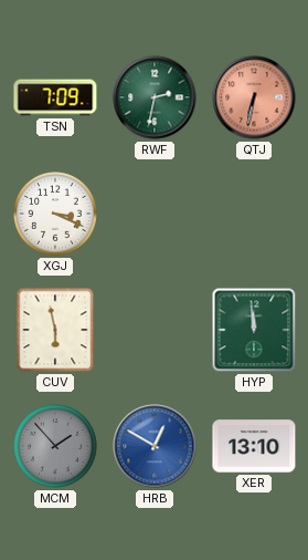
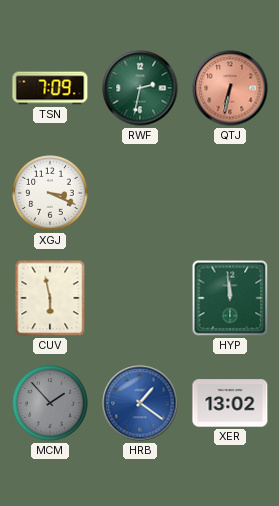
HRB: 12:50 -> 1:21
XER: 13:10 -> 13:02
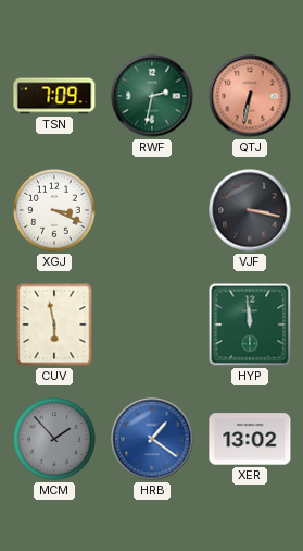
VJF: none -> 3:17
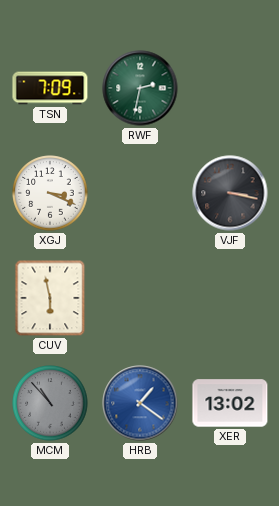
QTJ: 6:32 -> none
HYP: 11:59 -> none
MCM: 1:53 -> 10:53
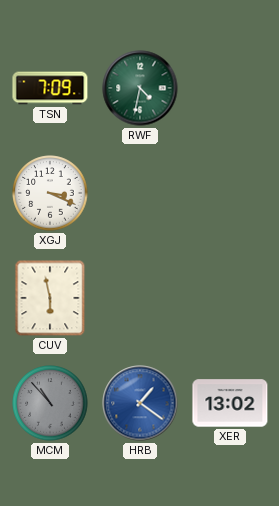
RWF: 2:32 -> 4:32
VJF: 3:17 -> none
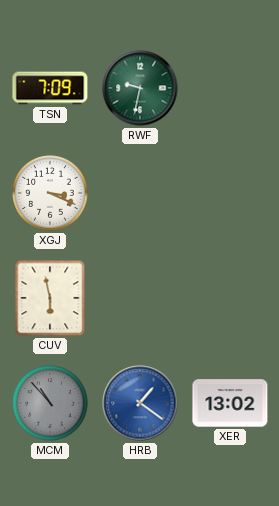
RWF: 4:32 -> 9:32
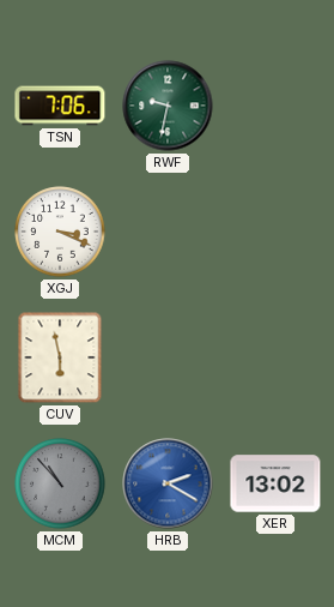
TSN: 7:09 -> 7:06
HRB: 1:21 -> 2:20
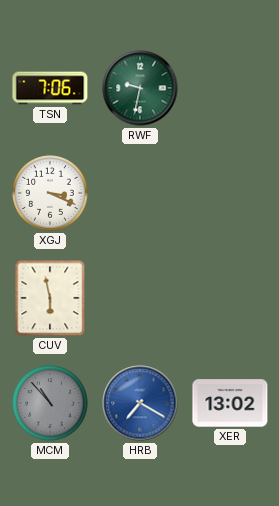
HRB: 2:20 -> 7:20
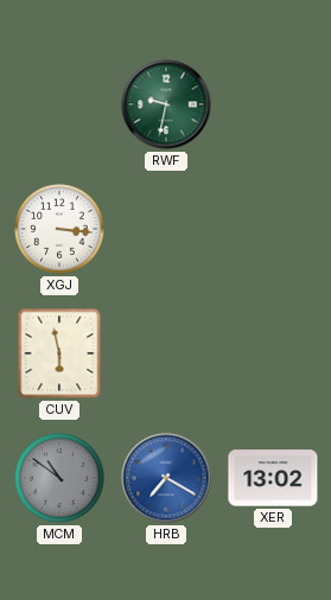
TSN: 7:06 -> none
XGJ: 3:19 -> 3:16
MCM: 10:53 -> 10:51
